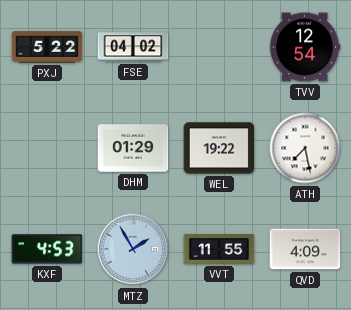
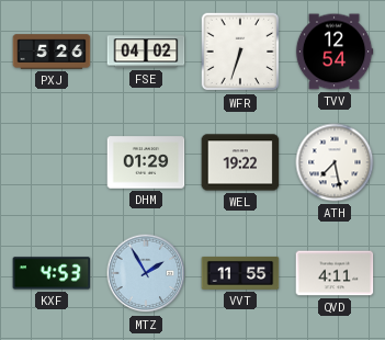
PXJ: 5:22 -> 5:26
WFR: none -> 6:33
QVD: 4:09 -> 4:11
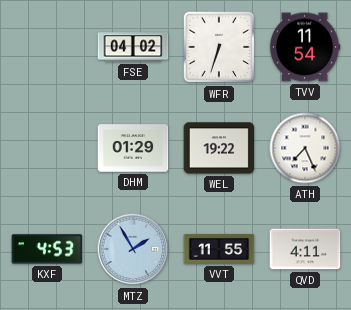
PXJ: 5:26 -> none
TVV: 12:54 -> 11:54
ATH: 7:28 -> 7:26
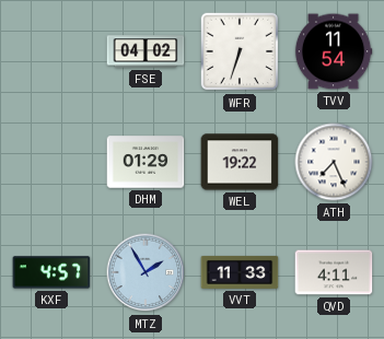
KXF: 4:53 -> 4:57
VVT: 11:55 -> 11:33
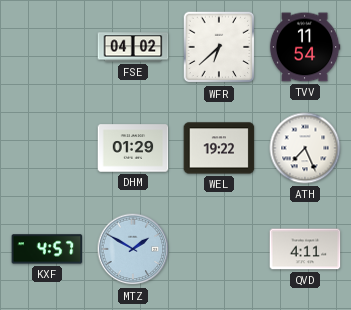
WFR: 6:33 -> 6:38
MTZ: 1:55 -> 1:50
VVT: 11:33 -> none
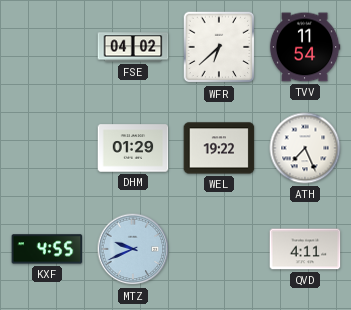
KXF: 4:57 -> 4:55
MTZ: 1:50 -> 9:41
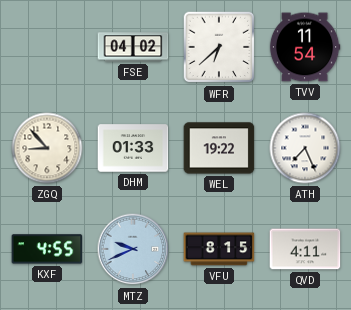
ZGQ: none -> 8:53
DHM: 01:29 -> 01:33
VFU: none -> 8:15
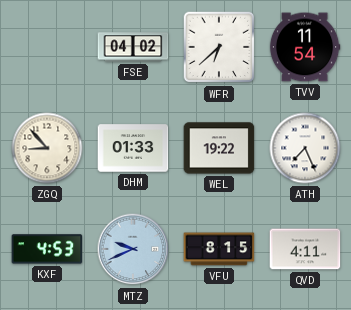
KXF: 4:55 -> 4:53
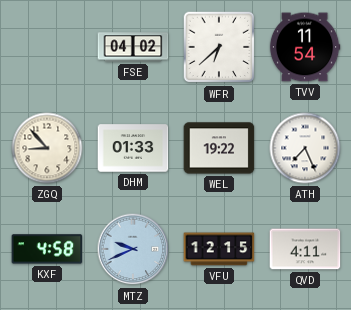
KXF: 4:53 -> 4:58
VFU: 8:15 -> 12:15
